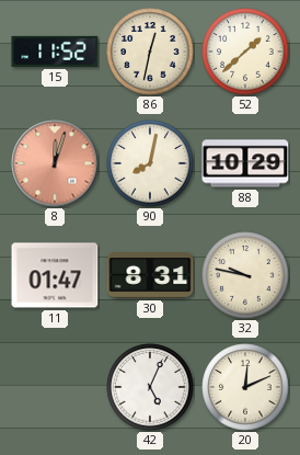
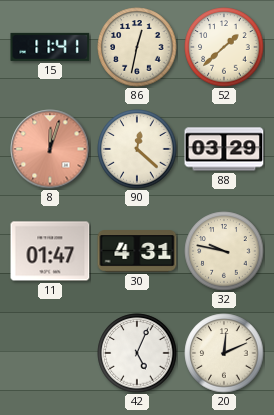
15: 11:52 -> 11:41
90: 8:02 -> 12:22
88: 10:29 -> 03:29
30: 8:31 -> 4:31
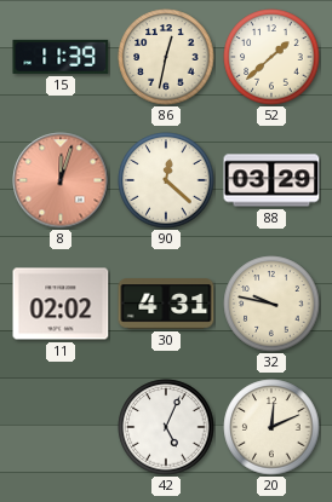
15: 11:41 -> 11:39
11: 01:47 -> 02:02
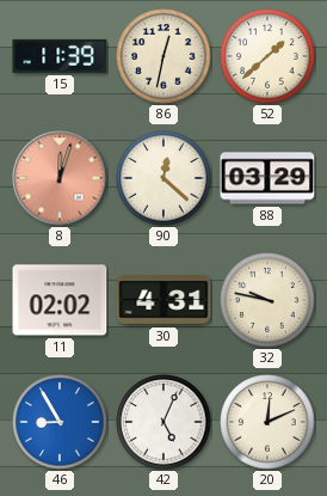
46: none -> 8:55
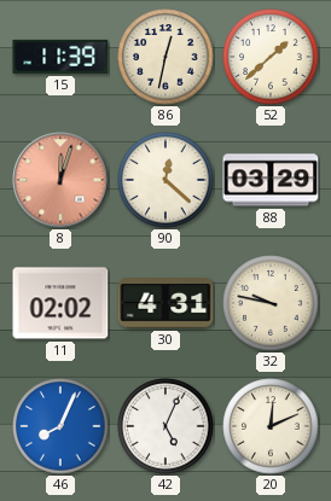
46: 8:55 -> 8:04
